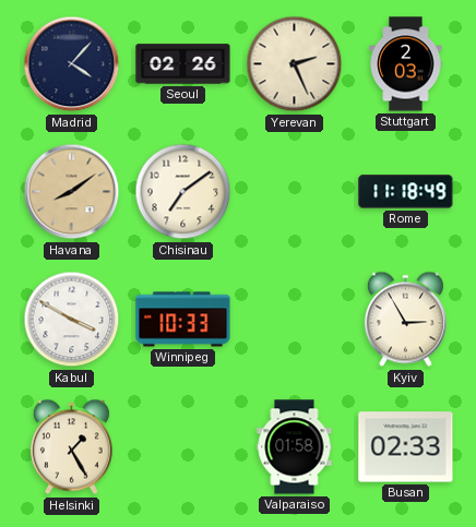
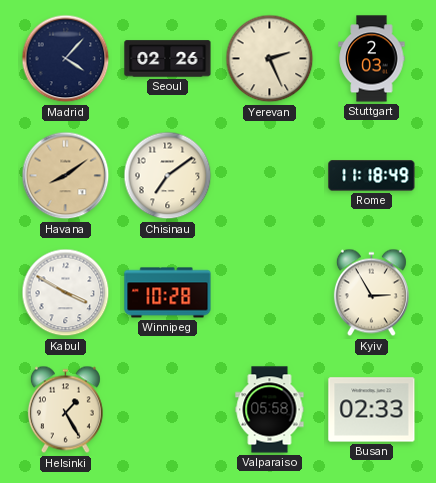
Winnipeg: 10:33 -> 10:28
Valparaiso: 01:58 -> 05:58
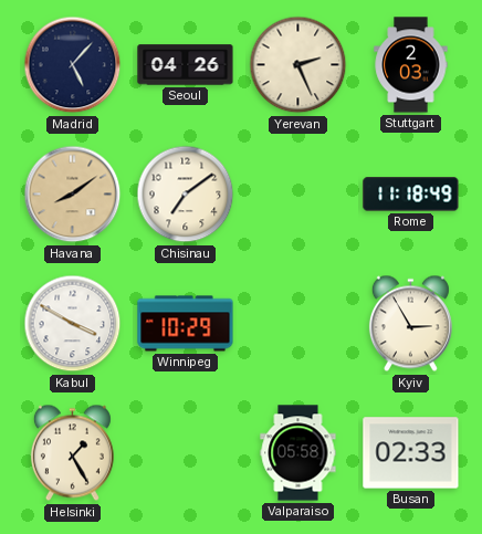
Madrid: 4:07 -> 5:07
Seoul: 02:26 -> 04:26
Winnipeg: 10:28 -> 10:29
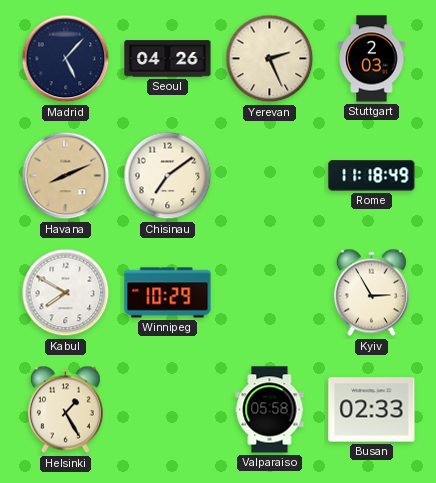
Havana: 8:09 -> 8:11
Kabul: 3:50 -> 7:50
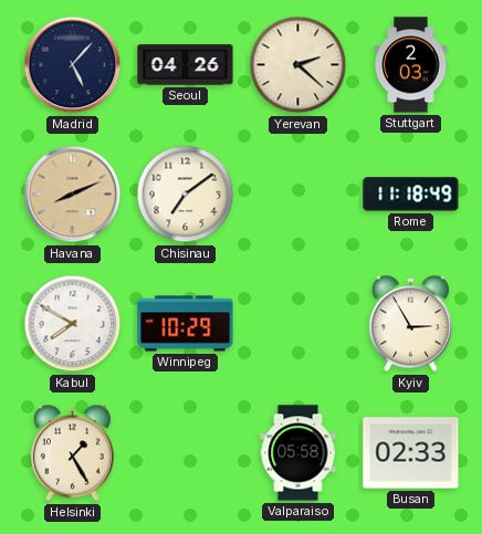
Yerevan: 2:26 -> 2:22
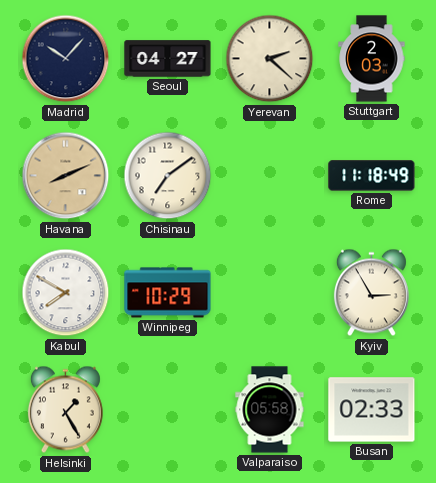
Madrid: 5:07 -> 10:07
Seoul: 04:26 -> 04:27
